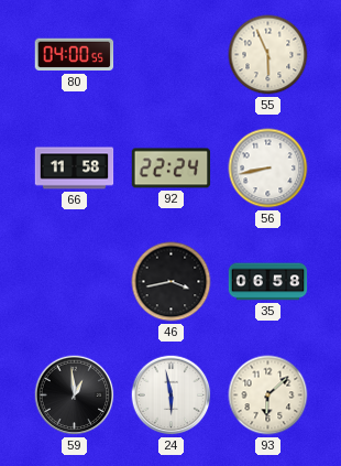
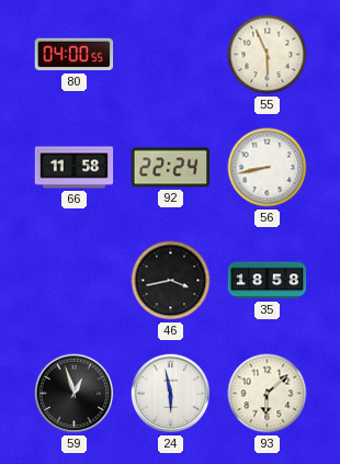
35: 06:58 -> 18:58
59: 12:59 -> 12:57
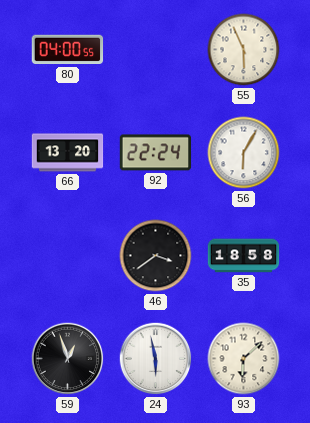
66: 11:58 -> 13:20
56: 8:43 -> 6:05
46: 3:43 -> 3:39
